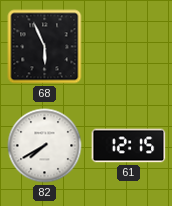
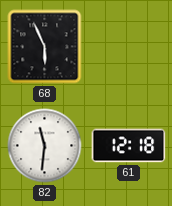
82: 7:40 -> 11:31
61: 12:15 -> 12:18
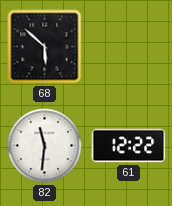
68: 5:56 -> 5:52
61: 12:18 -> 12:22
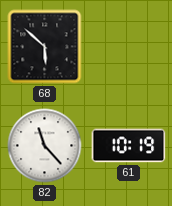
82: 11:31 -> 11:23
61: 12:22 -> 10:19
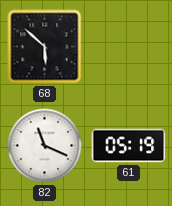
82: 11:23 -> 11:19
61: 10:19 -> 05:19
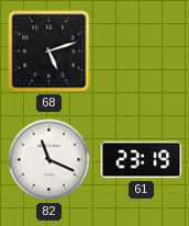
68: 5:52 -> 5:12
61: 05:19 -> 23:19
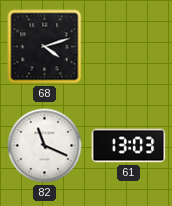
68: 5:12 -> 4:12
61: 23:19 -> 13:03
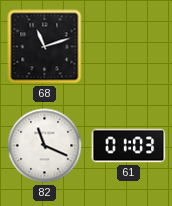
68: 4:12 -> 11:12
61: 13:03 -> 01:03
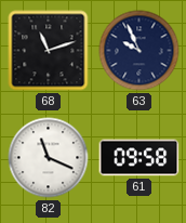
63: none -> 9:56
61: 01:03 -> 09:58
